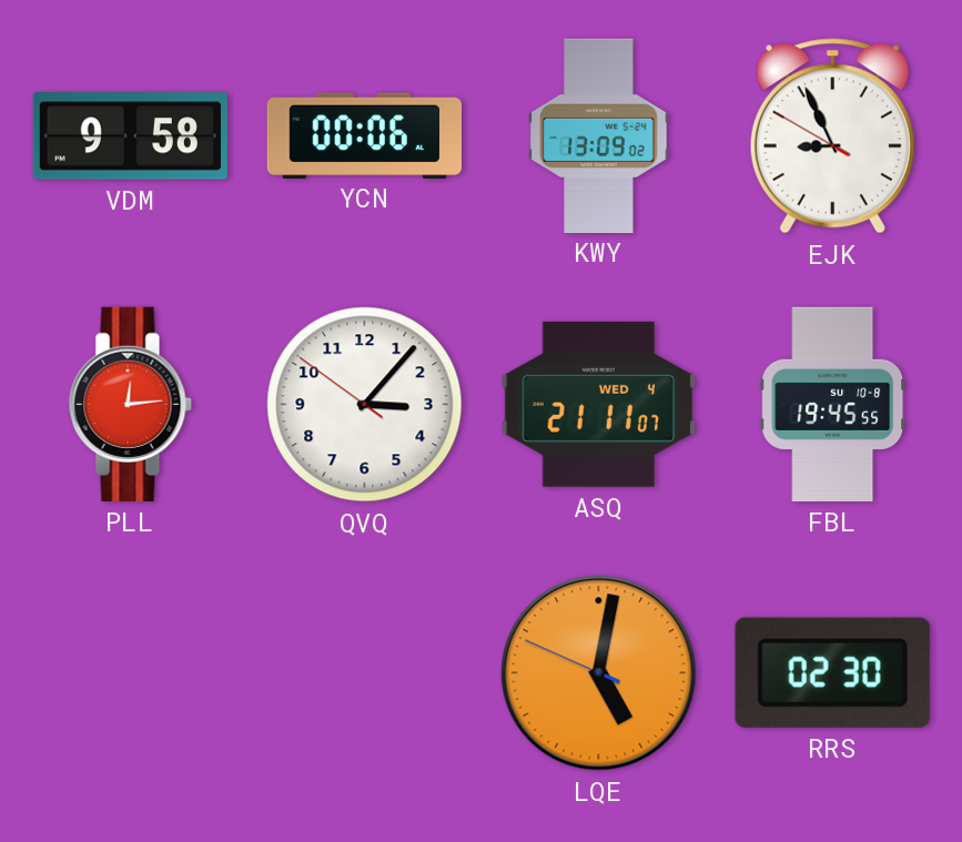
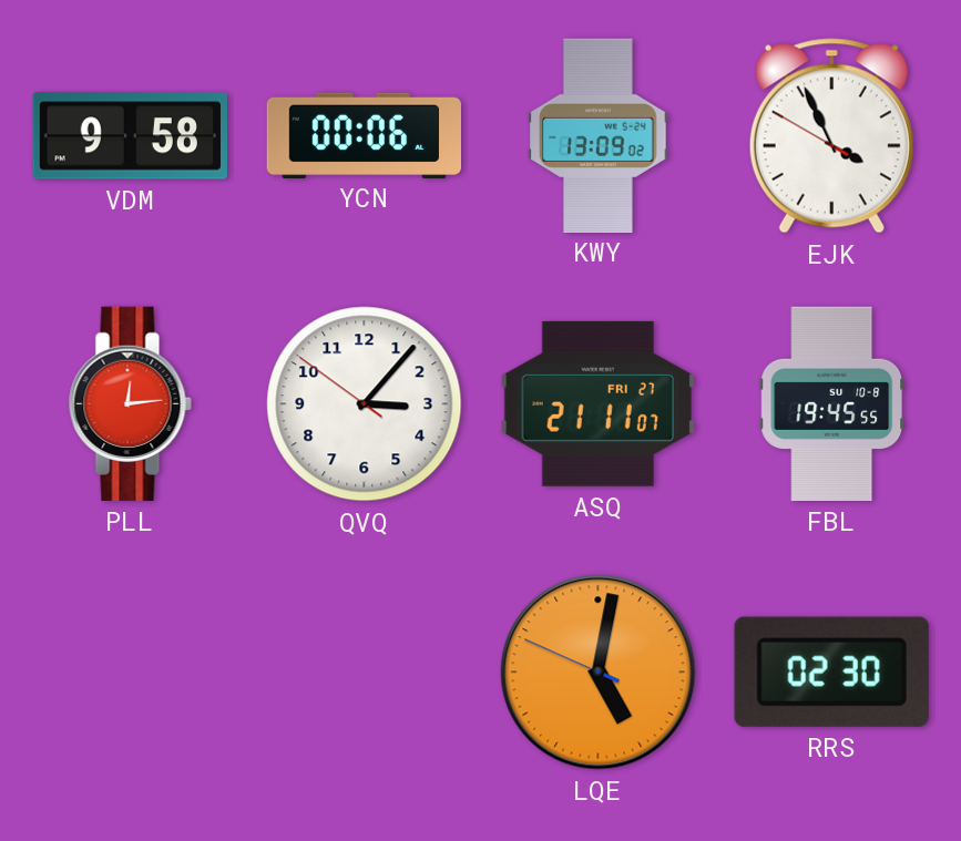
EJK: 8:55 -> 3:55
ASQ date: WED 4 -> FRI 27
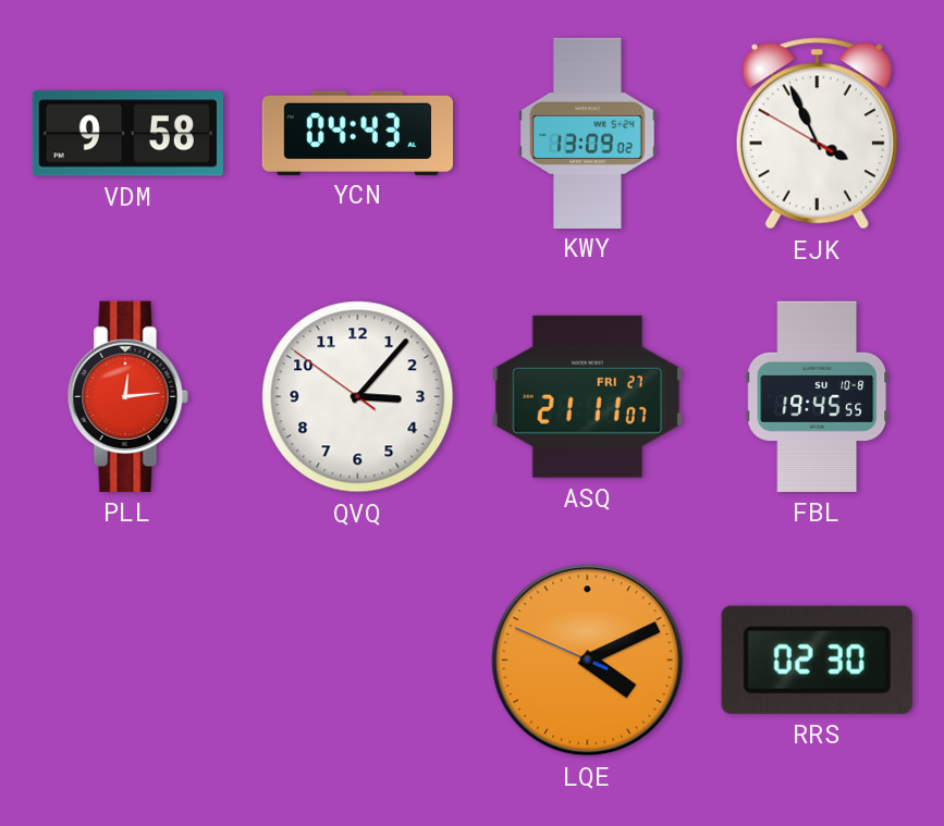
YCN: 00:06 -> 04:43
LQE: 5:01 -> 4:10
